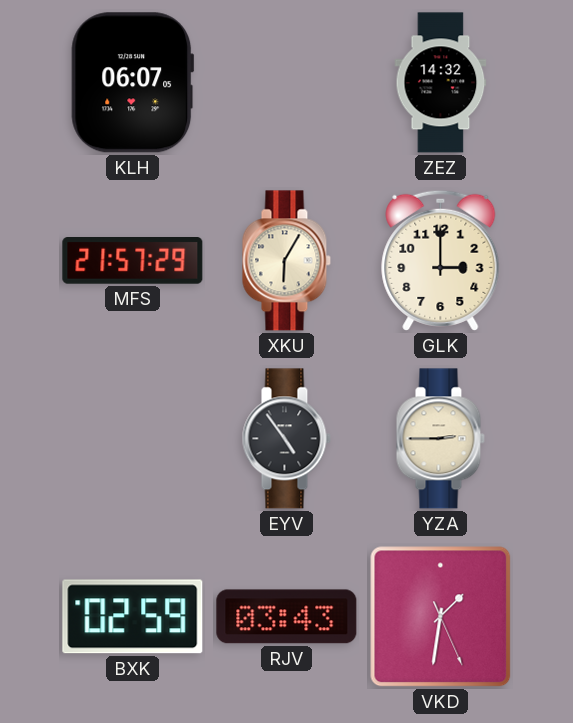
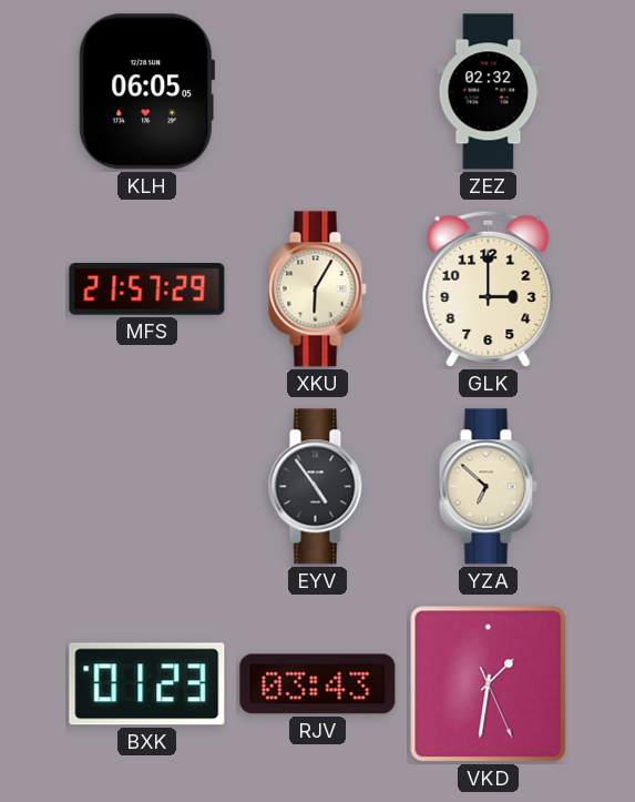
KLH: 06:07 -> 06:05
ZEZ: 14:32 -> 02:32
YZA: 2:45 -> 6:52
BXK: 02:59 -> 01:23
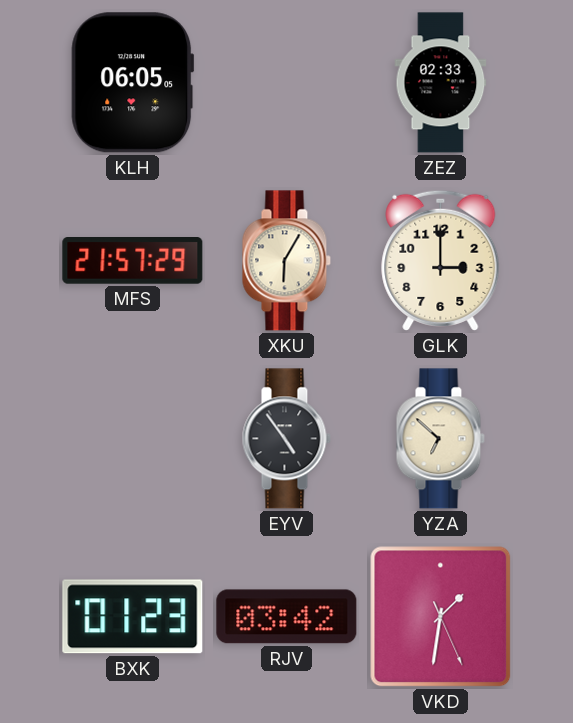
ZEZ: 02:32 -> 02:33
RJV: 03:43 -> 03:42
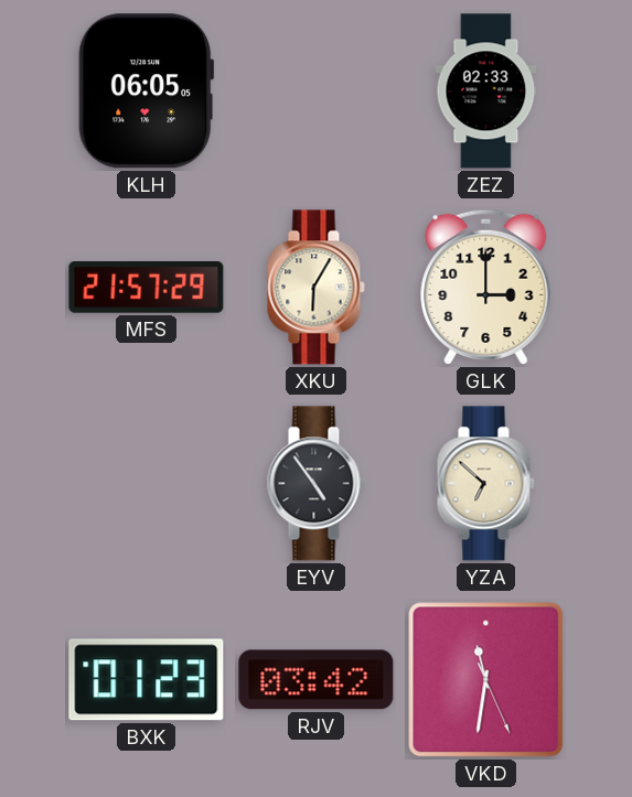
VKD: 1:31 -> 11:31
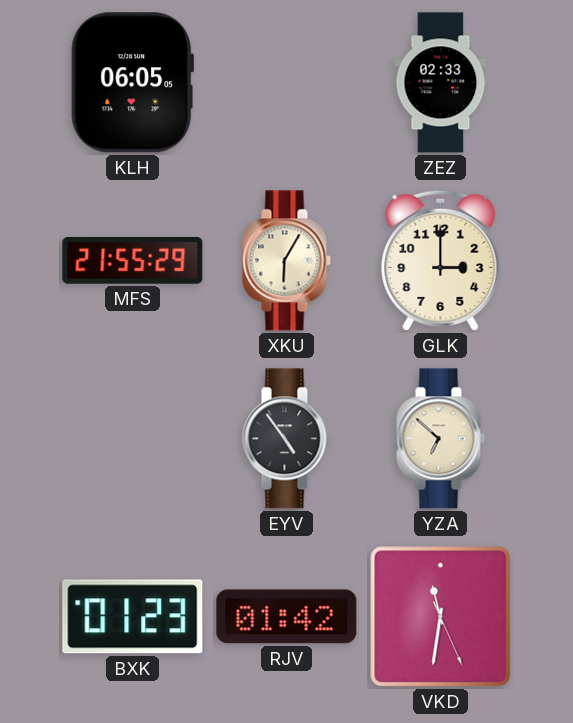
MFS: 21:57 -> 21:55
RJV: 03:42 -> 01:42
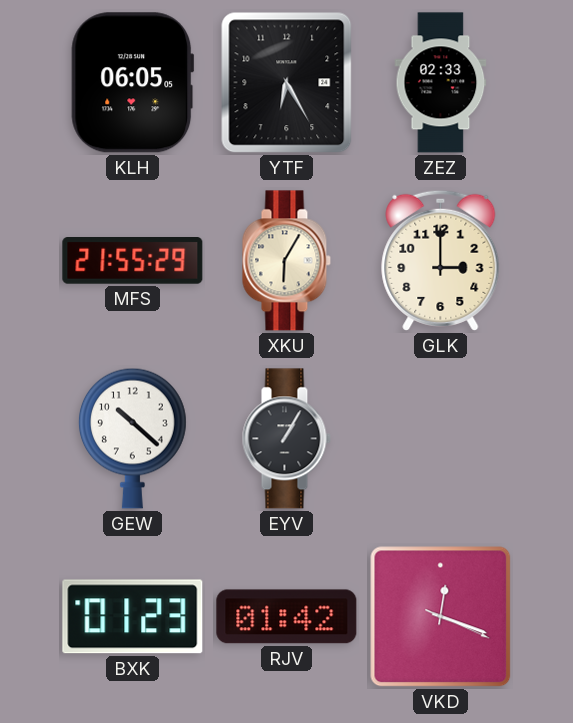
YTF: none -> 6:25
GEW: none -> 10:22
EYV: 4:54 -> 1:05
YZA: 6:52 -> none
VKD: 11:31 -> 12:18
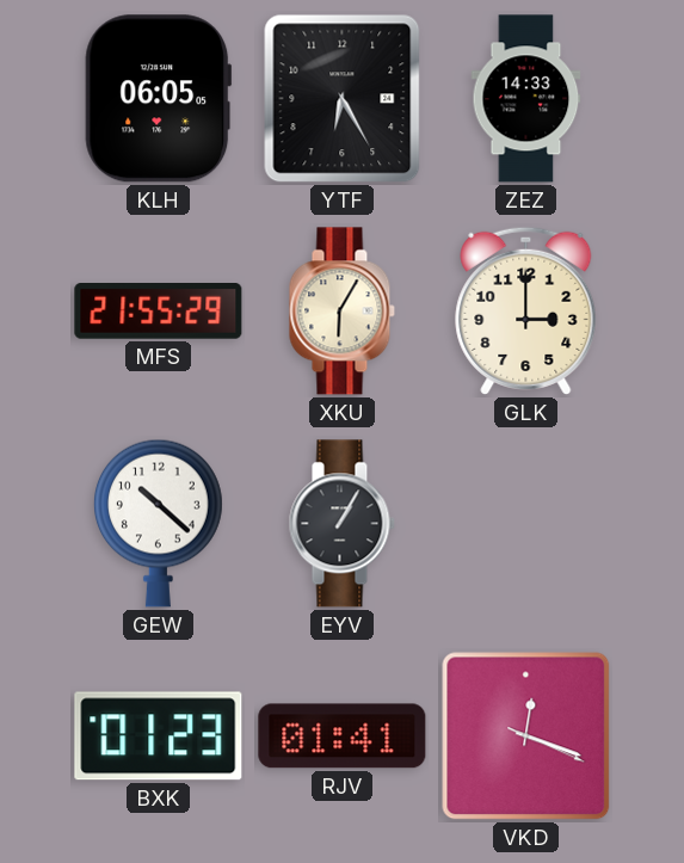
ZEZ: 02:33 -> 14:33
RJV: 01:42 -> 01:41
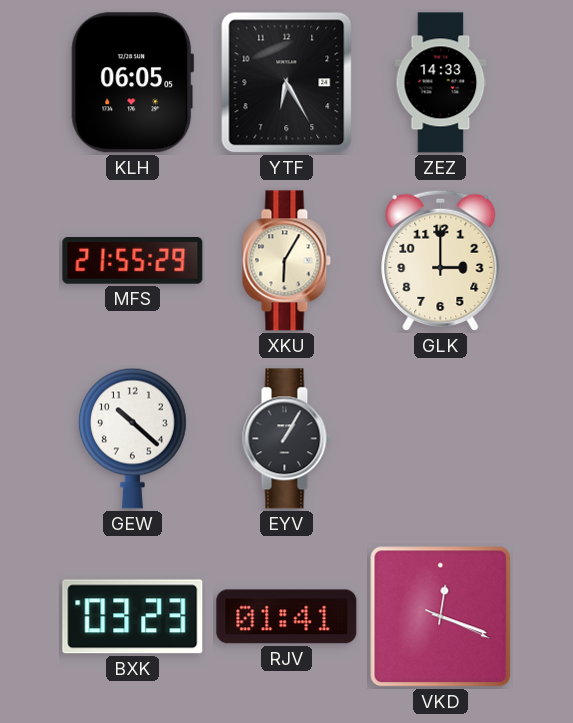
BXK: 01:23 -> 03:23
